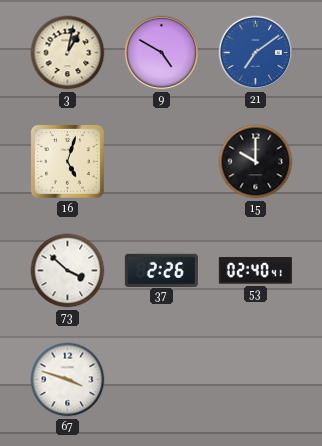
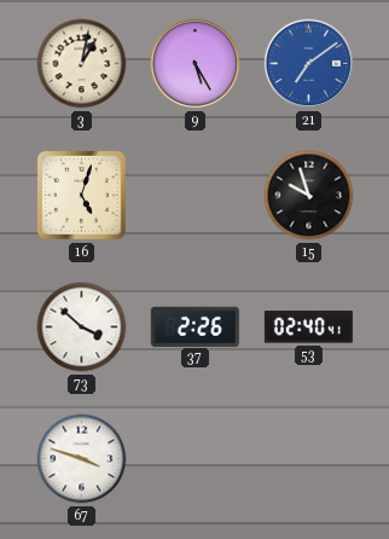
9: 4:50 -> 5:25
15: 10:00 -> 9:57
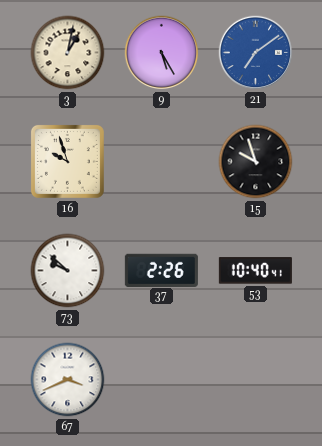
16: 5:03 -> 9:57
73: 3:52 -> 9:52
53: 02:40 -> 10:40
67: 3:48 -> 3:41
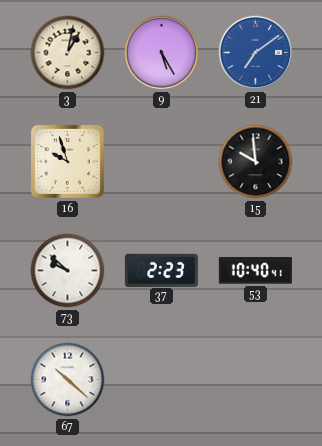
15: 9:57 -> 9:59
37: 2:26 -> 2:23
67: 3:41 -> 10:22
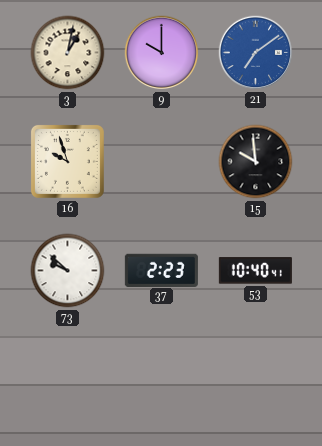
9: 5:25 -> 10:00
67: 10:22 -> none
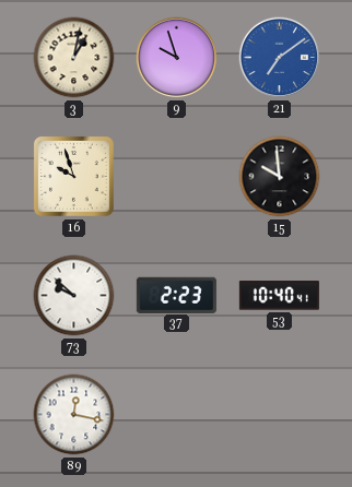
9: 10:00 -> 9:57
89: none -> 12:17
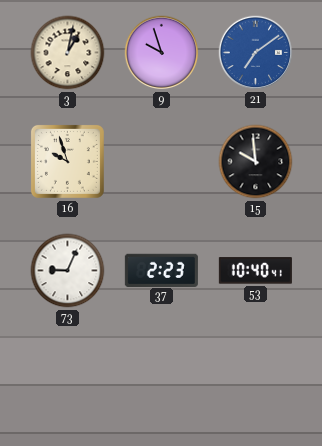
73: 9:52 -> 9:04
89: 12:17 -> none
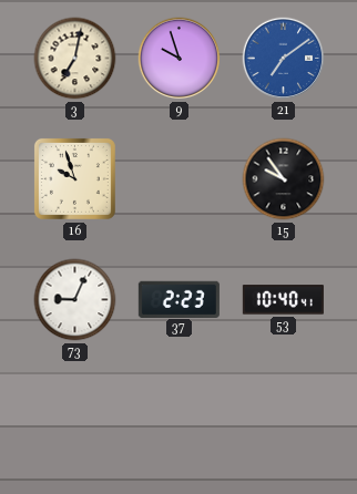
3: 1:02 -> 7:02
15: 9:59 -> 9:54
